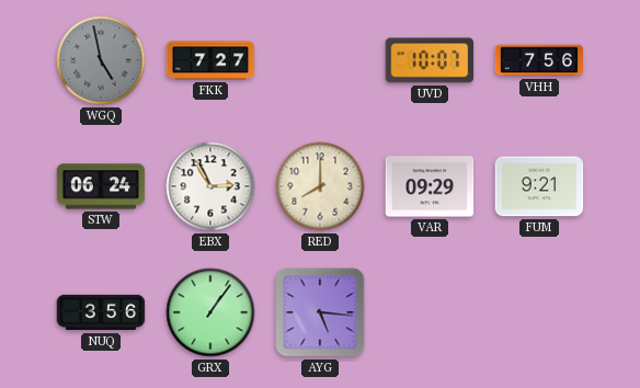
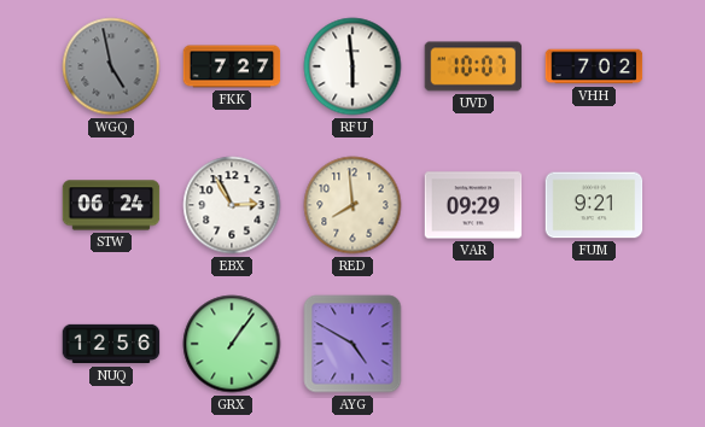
RFU: none -> 5:59
VHH: 7:56 -> 7:02
RED: 8:00 -> 7:59
NUQ: 3:56 -> 12:56
AYG: 5:16 -> 4:50
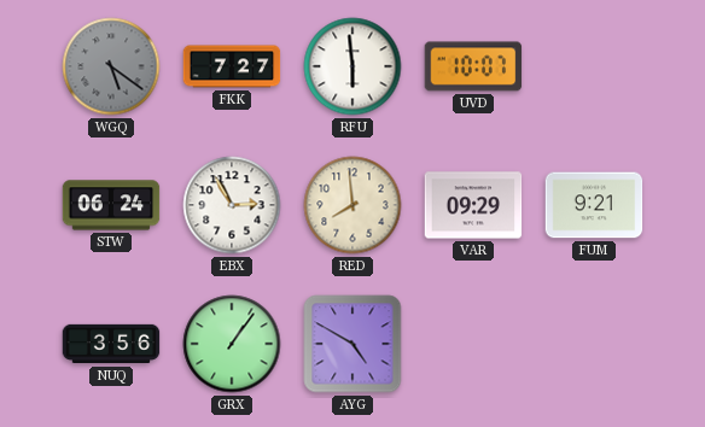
WGQ: 4:58 -> 5:21
VHH: 7:02 -> none
NUQ: 12:56 -> 3:56
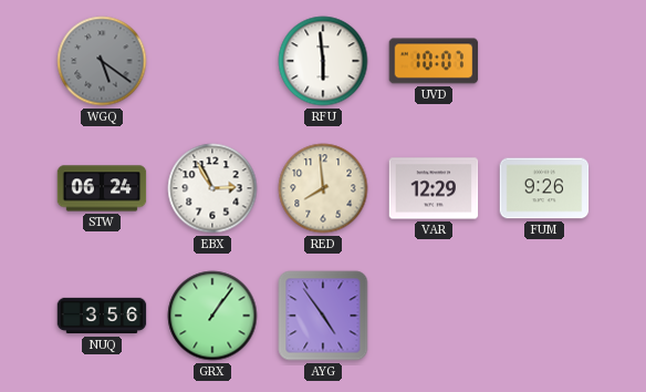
FKK: 7:27 -> none
VAR: 09:29 -> 12:29
FUM: 9:21 -> 9:26
AYG: 4:50 -> 4:54
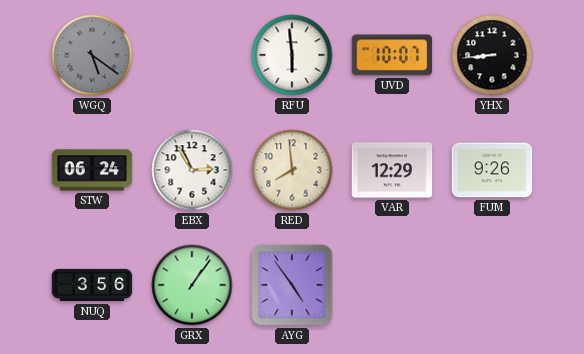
YHX: none -> 8:44
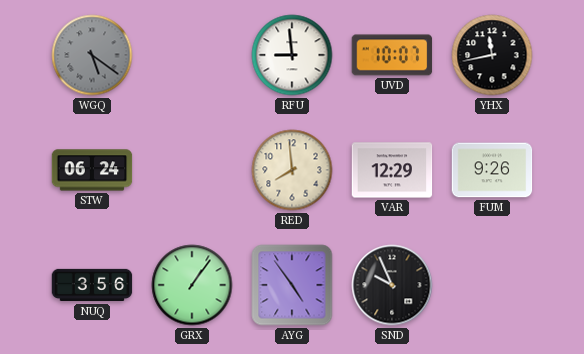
RFU: 5:59 -> 8:59
YHX: 8:44 -> 11:43
EBX: 2:55 -> none
SND: none -> 9:56
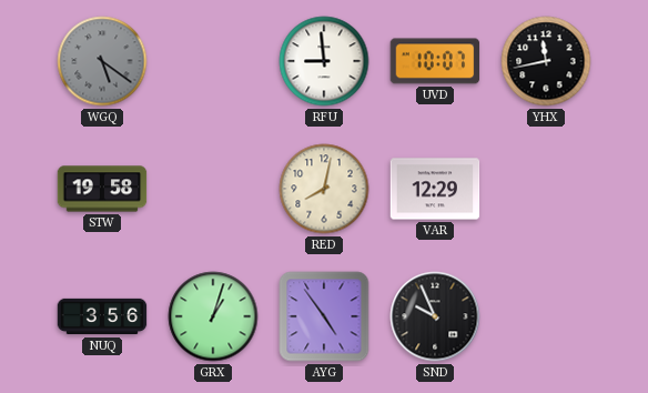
STW: 06:24 -> 19:58
RED: 7:59 -> 8:02
FUM: 9:26 -> none
GRX: 1:06 -> 1:03
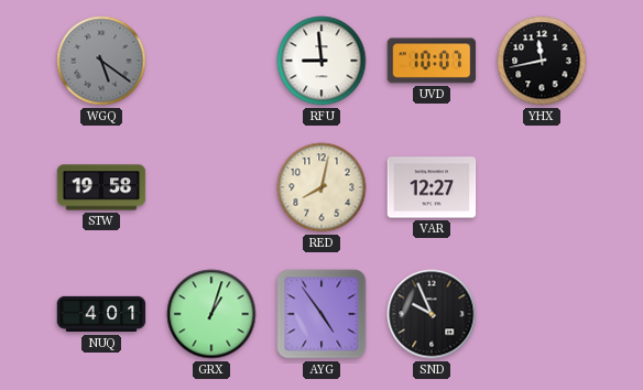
VAR: 12:29 -> 12:27
NUQ: 3:56 -> 4:01
